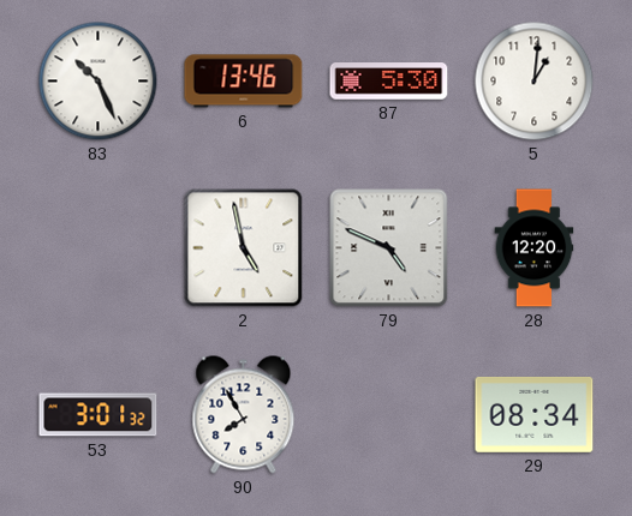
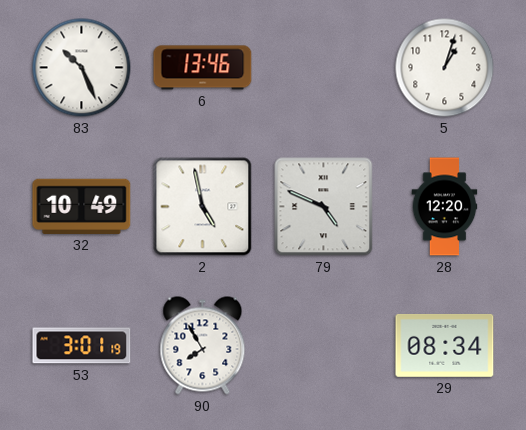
87: 5:30 -> none
5: 1:01 -> 1:03
32: none -> 10:49
53: 3:01:32 -> 3:01:19
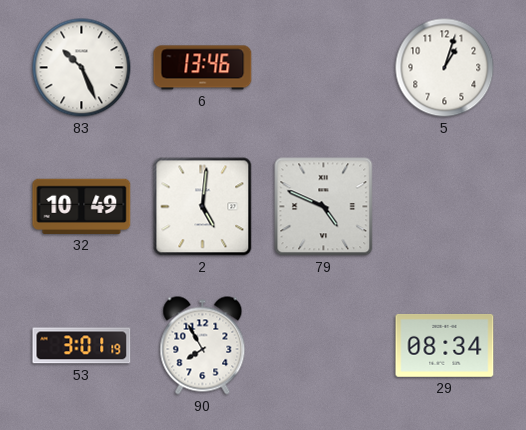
2: 4:58 -> 5:01
28: 12:20 -> none
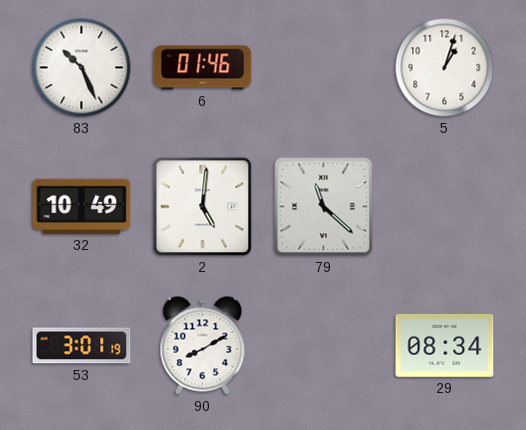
6: 13:46 -> 01:46
79: 4:49 -> 11:22
90: 7:55 -> 8:10
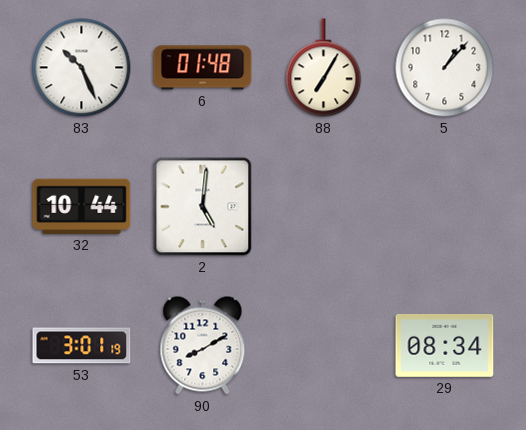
6: 01:46 -> 01:48
88: none -> 7:05
5: 1:03 -> 1:07
32: 10:49 -> 10:44
79: 11:22 -> none
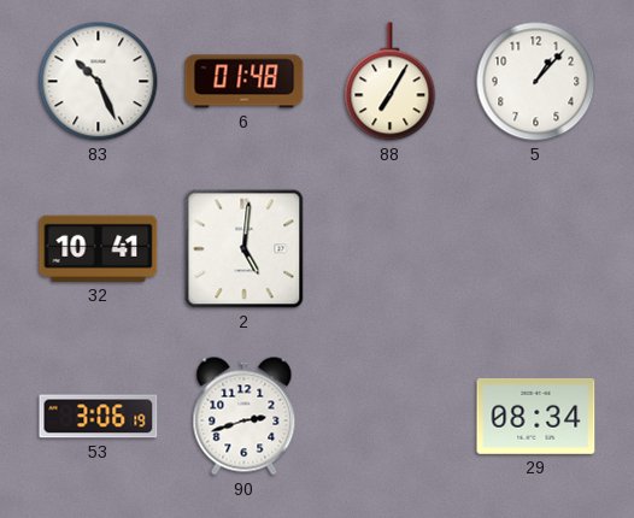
32: 10:44 -> 10:41
53: 3:01 -> 3:06
90: 8:10 -> 2:42
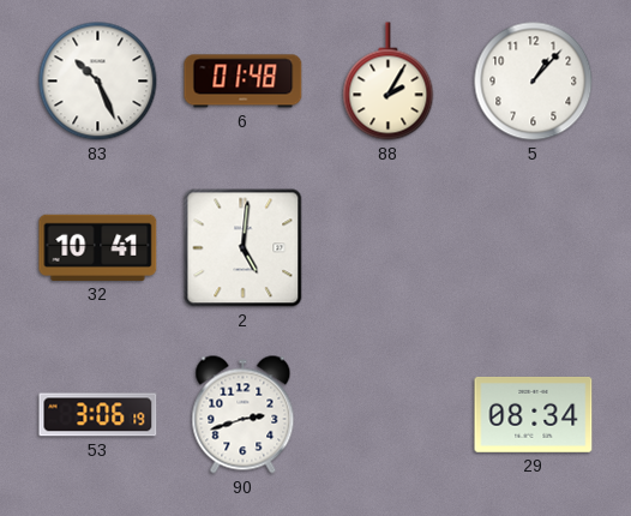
88: 7:05 -> 2:05
